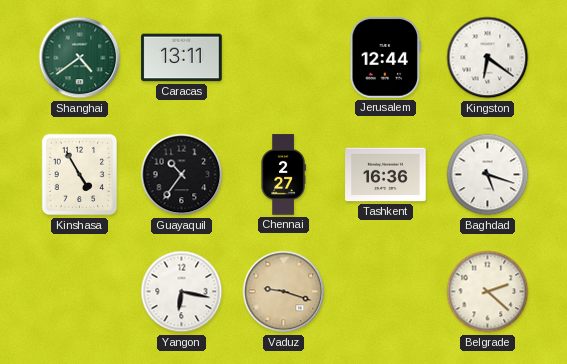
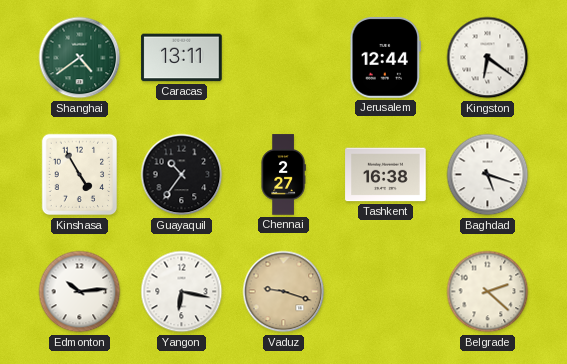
Tashkent: 16:36 -> 16:38
Edmonton: none -> 10:14
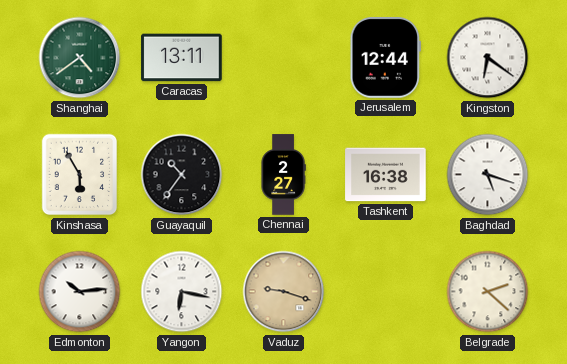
Kinshasa: 4:55 -> 5:55
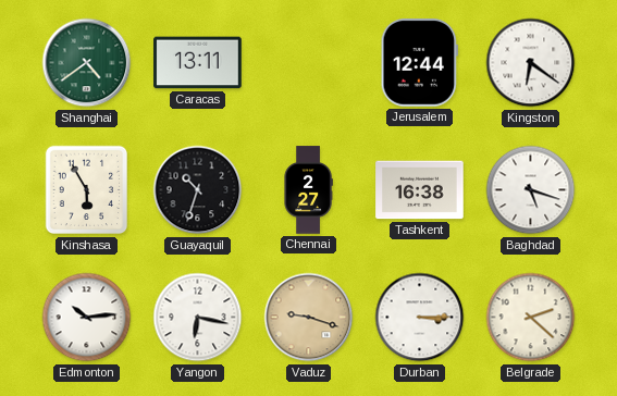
Guayaquil: 10:36 -> 10:33
Durban: none -> 3:15
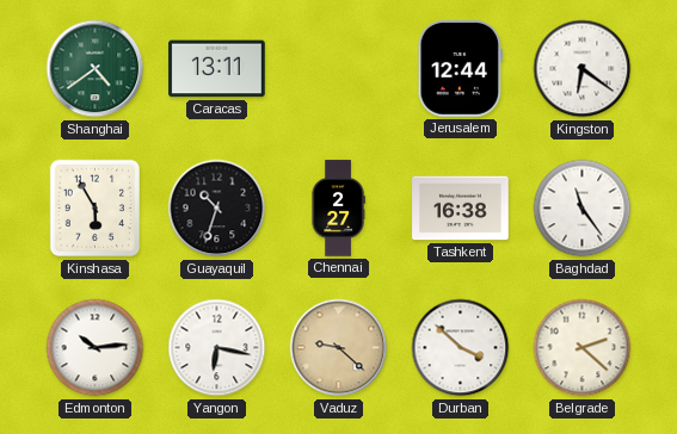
Baghdad: 5:18 -> 11:24
Vaduz: 9:18 -> 9:22
Durban: 3:15 -> 3:52
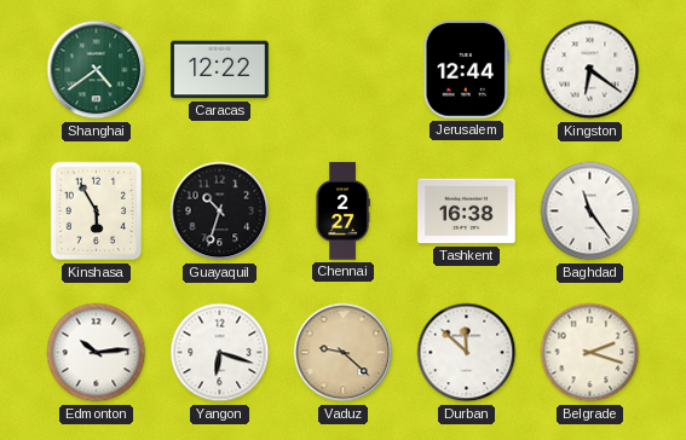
Caracas: 13:11 -> 12:22
Yangon: 6:17 -> 6:18
Durban: 3:52 -> 11:52
Belgrade: 2:22 -> 2:18
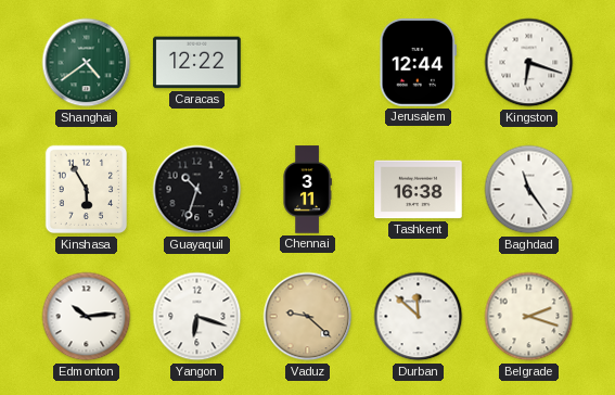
Kingston: 6:21 -> 6:18
Chennai: 2:27 -> 3:11
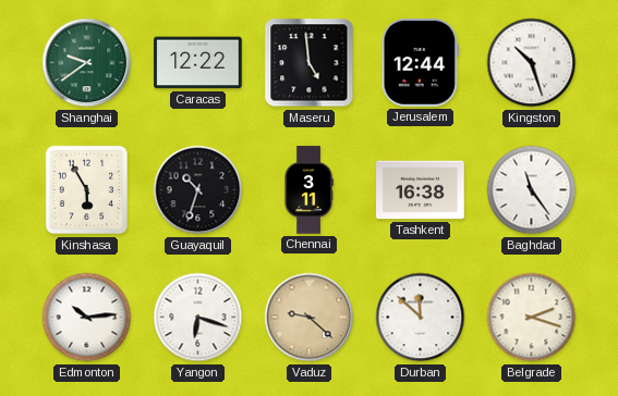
Shanghai: 4:39 -> 9:39
Maseru: none -> 4:59
Kingston: 6:18 -> 10:27
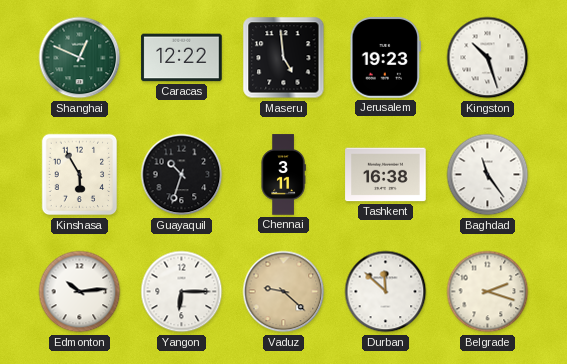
Shanghai: 9:39 -> 12:49
Jerusalem: 12:44 -> 19:23
Yangon: 6:18 -> 6:15
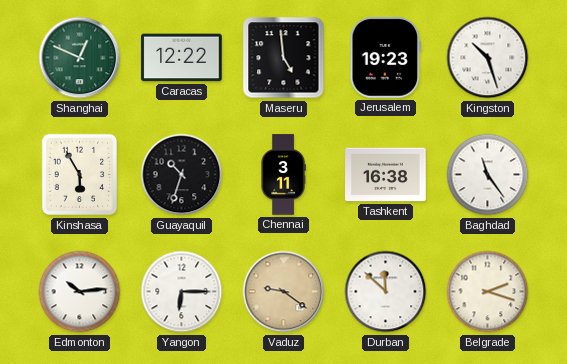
Vaduz: 9:22 -> 9:21
